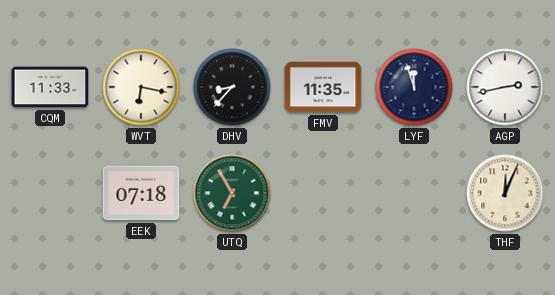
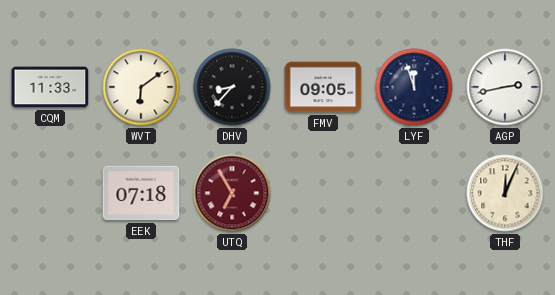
WVT: 6:17 -> 6:09
FMV: 11:35 -> 09:05
UTQ dial: green -> burgundy
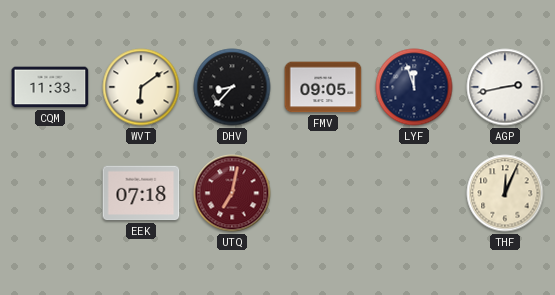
UTQ: 6:55 -> 7:02
